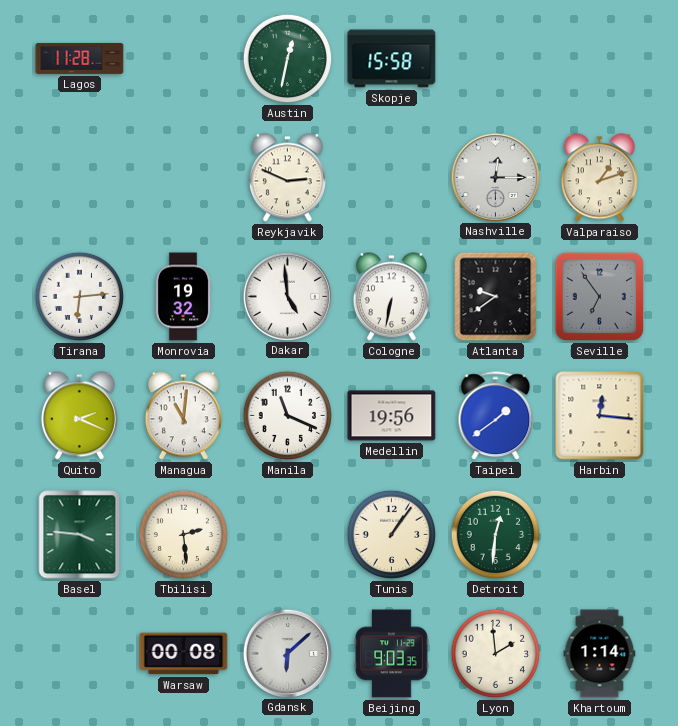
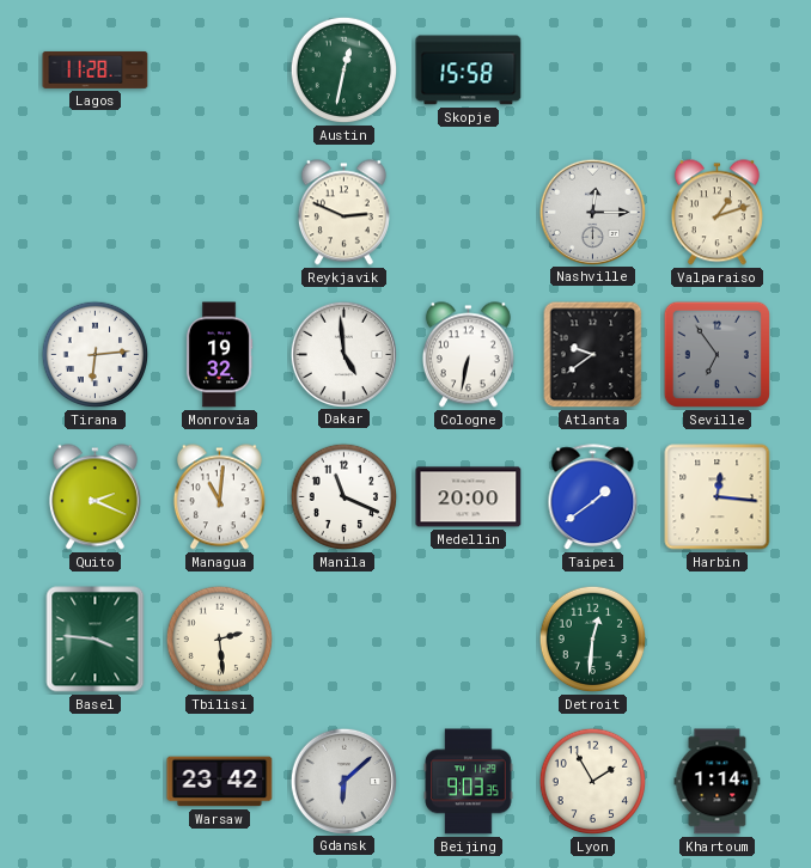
Medellin: 19:56 -> 20:00
Tunis: 1:06 -> none
Warsaw: 00:08 -> 23:42
Lyon: 1:59 -> 1:55
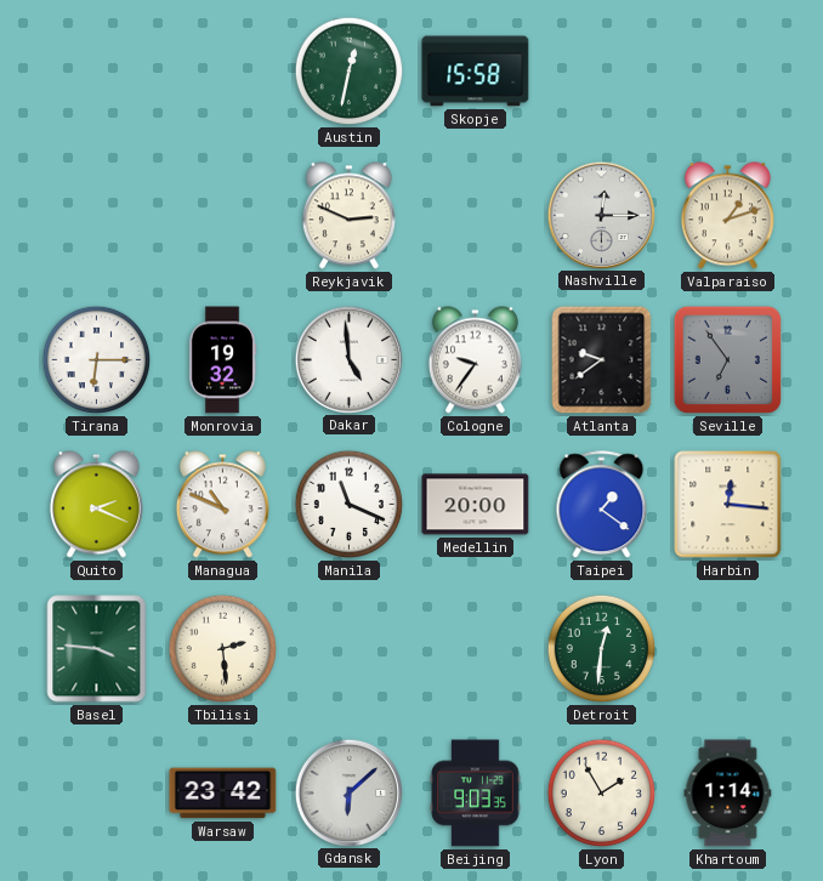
Lagos: 11:28 -> none
Tirana: 6:14 -> 6:15
Cologne: 6:32 -> 9:36
Managua: 11:01 -> 10:49
Taipei: 1:39 -> 1:21
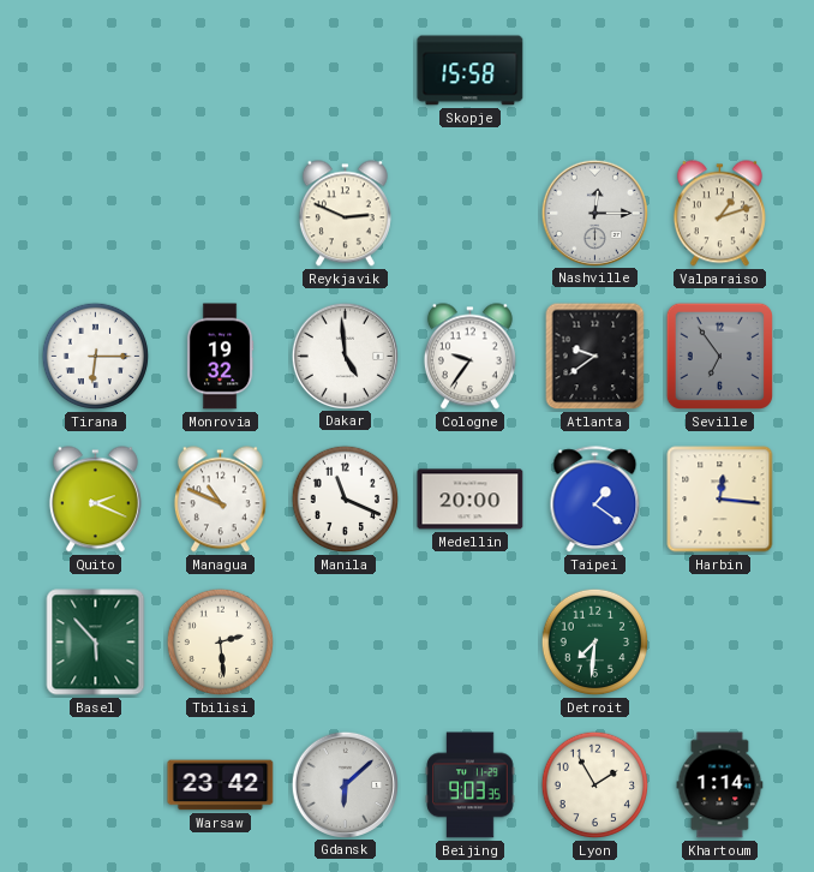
Austin: 12:32 -> none
Basel: 3:46 -> 5:53
Detroit: 12:31 -> 7:31
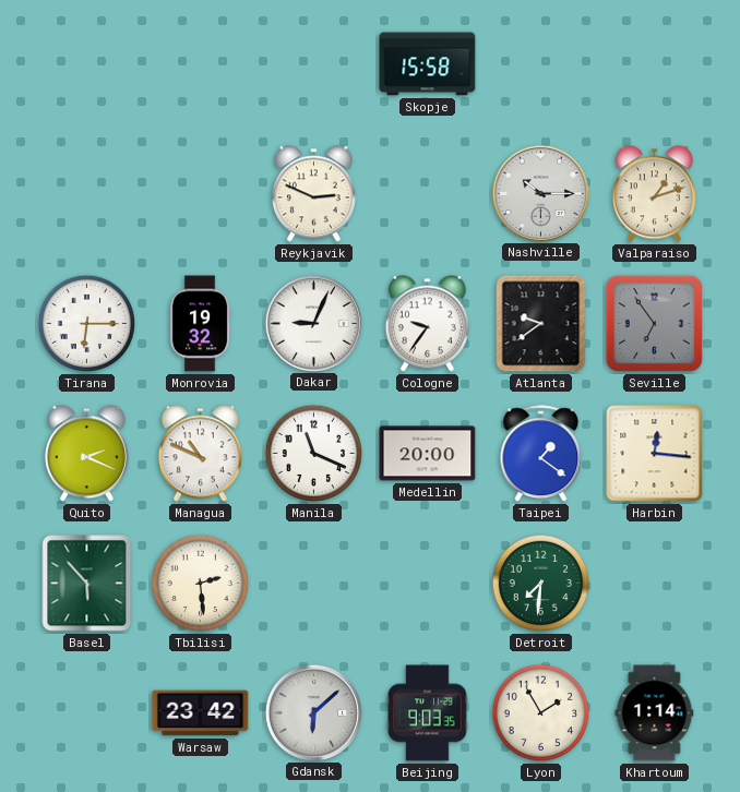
Nashville: 12:15 -> 10:15
Dakar: 4:59 -> 9:04
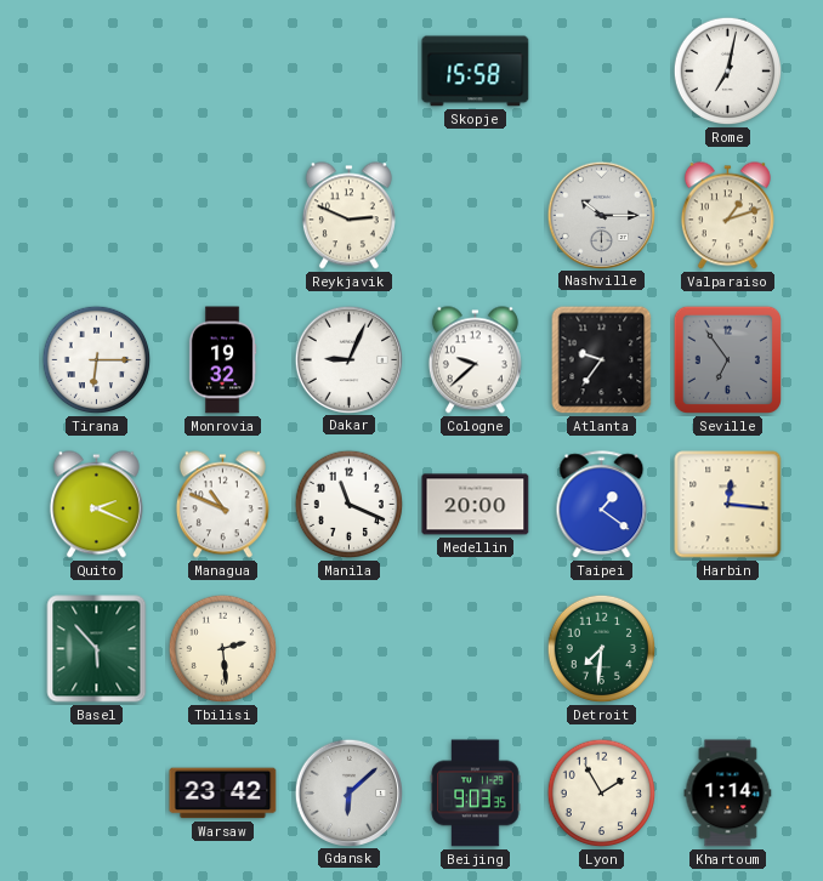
Rome: none -> 7:02
Cologne: 9:36 -> 9:38
Atlanta: 9:39 -> 9:36
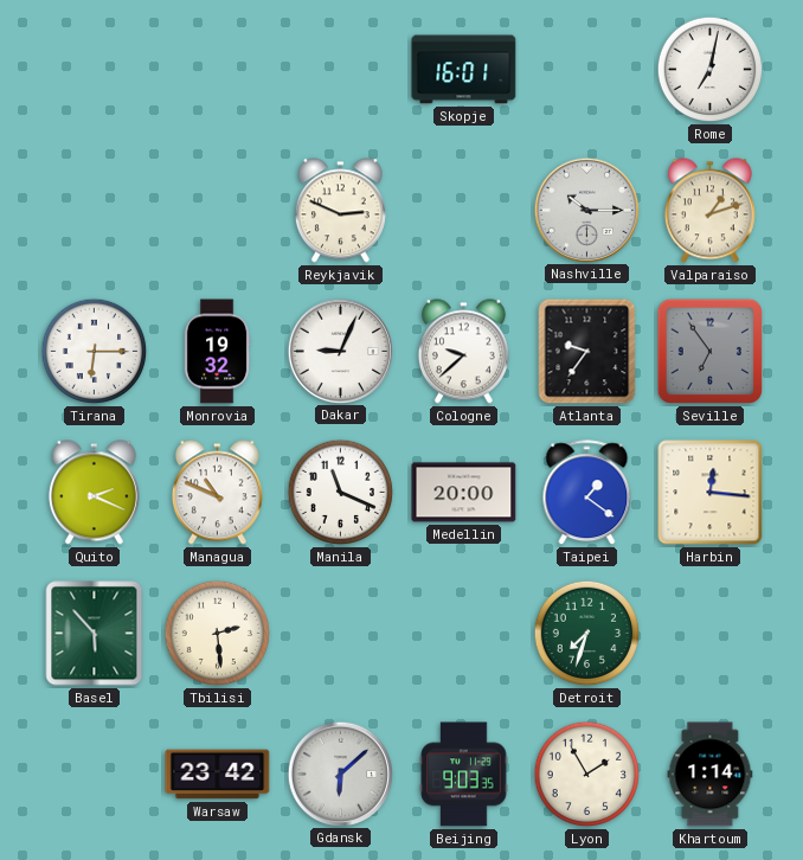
Skopje: 15:58 -> 16:01
Detroit: 7:31 -> 7:33
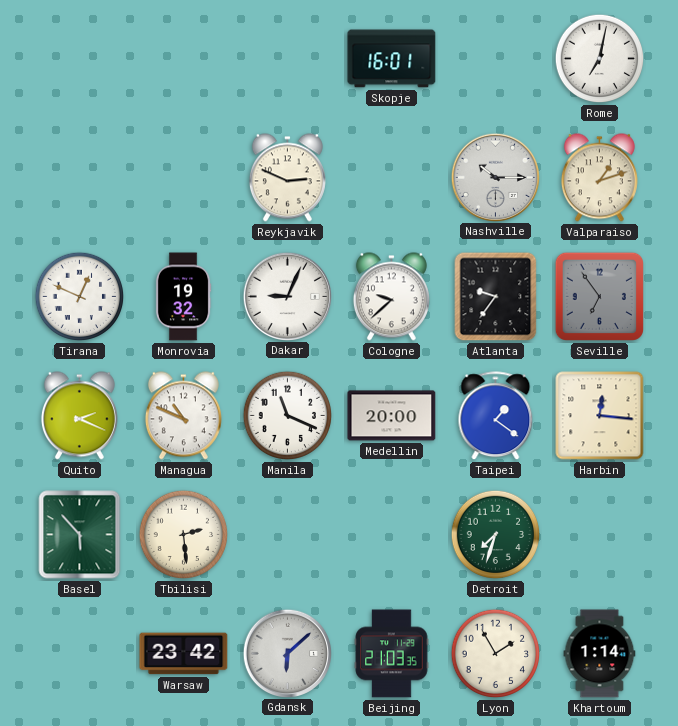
Tirana: 6:15 -> 12:49
Beijing: 9:03 -> 21:03
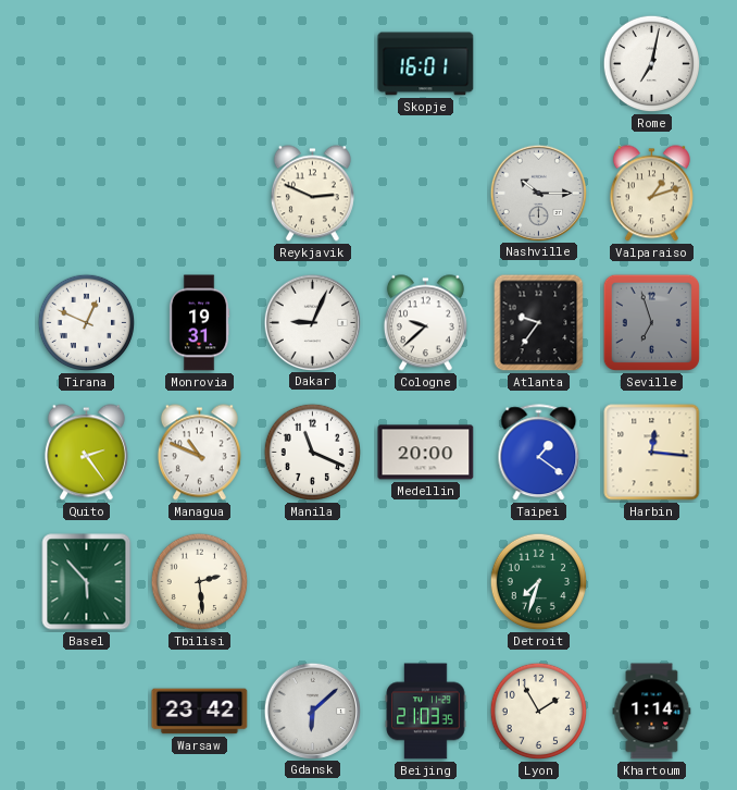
Monrovia: 19:32 -> 19:31
Seville: 6:54 -> 6:57
Quito: 2:19 -> 2:24
